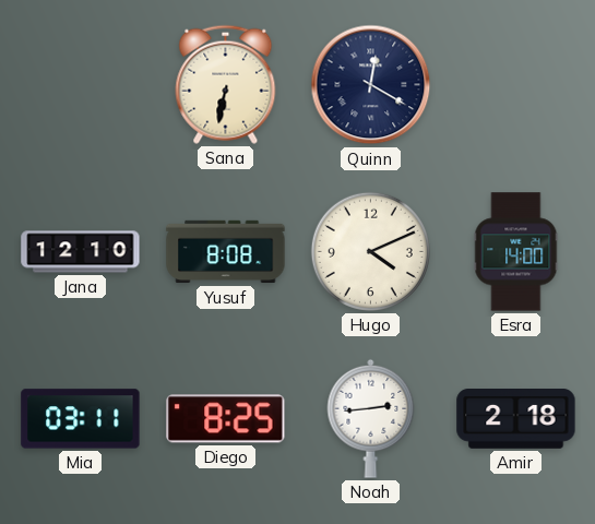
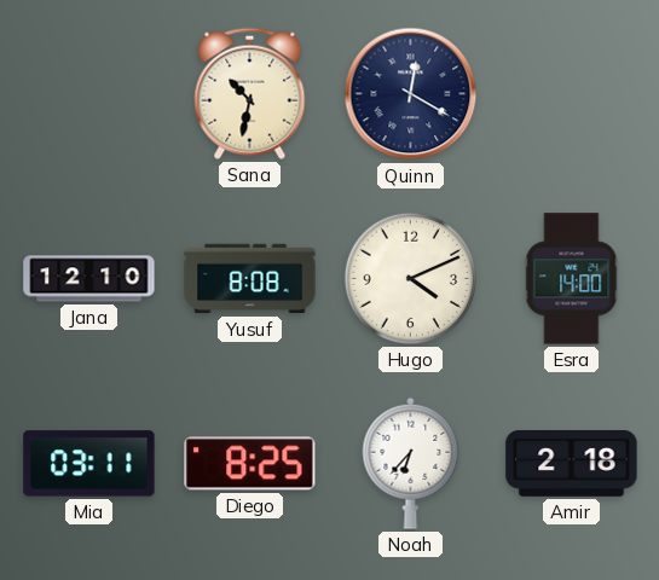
Sana: 6:32 -> 10:32
Noah: 2:44 -> 6:37
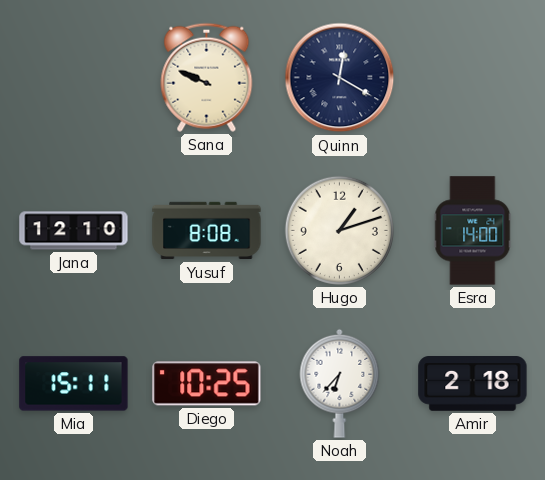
Sana: 10:32 -> 9:49
Hugo: 4:11 -> 1:12
Mia: 03:11 -> 15:11
Diego: 8:25 -> 10:25
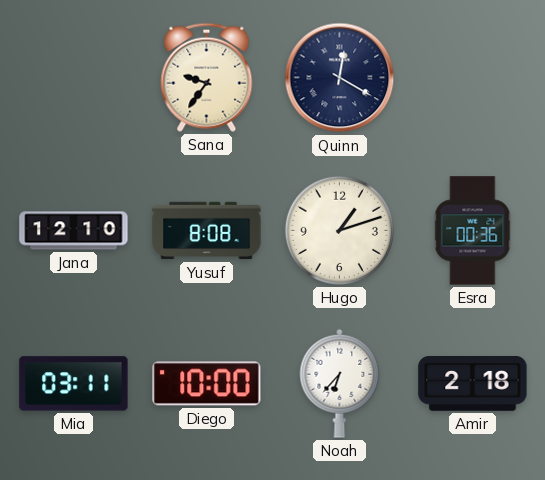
Sana: 9:49 -> 9:36
Esra: 14:00 -> 00:36
Mia: 15:11 -> 03:11
Diego: 10:25 -> 10:00
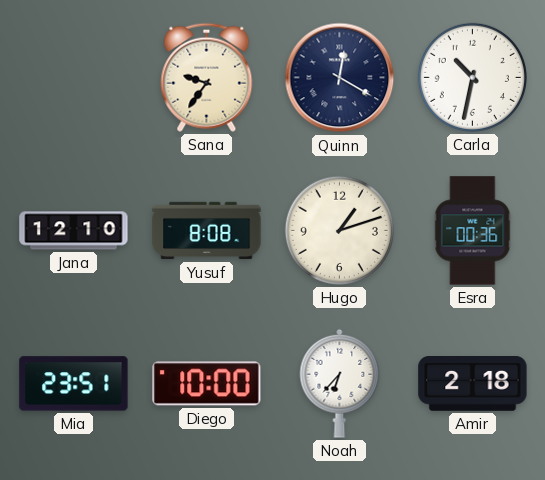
Carla: none -> 10:32
Mia: 03:11 -> 23:51
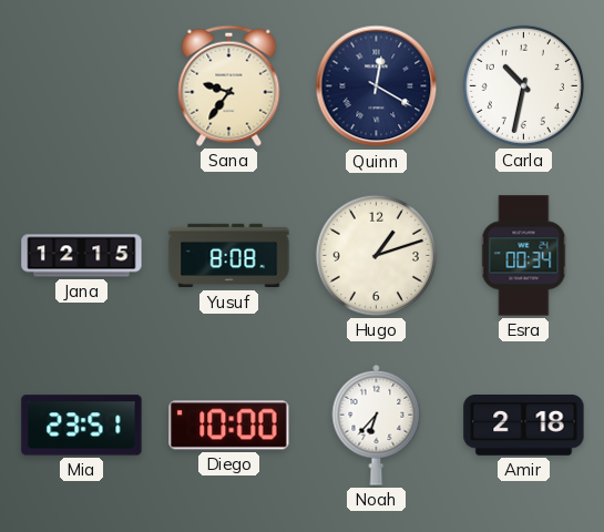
Jana: 12:10 -> 12:15
Esra: 00:36 -> 00:34
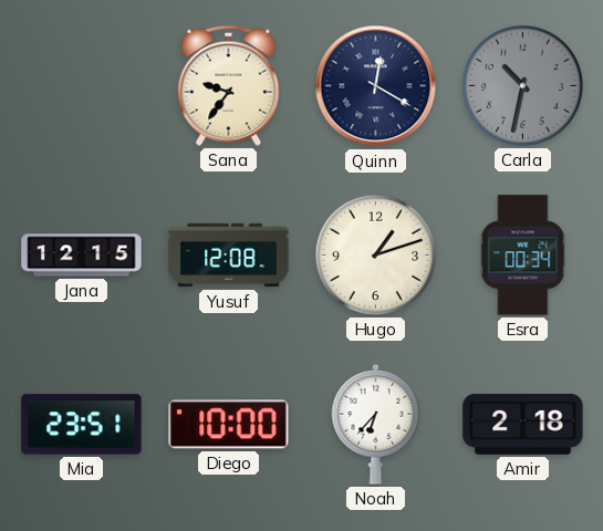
Carla dial: white -> grey
Yusuf: 8:08 -> 12:08
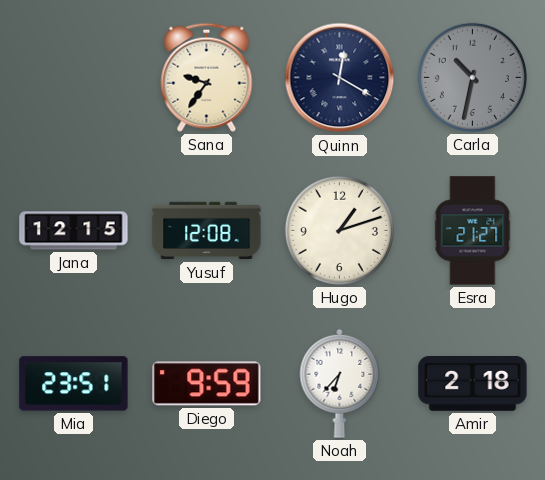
Esra: 00:34 -> 21:27
Diego: 10:00 -> 9:59
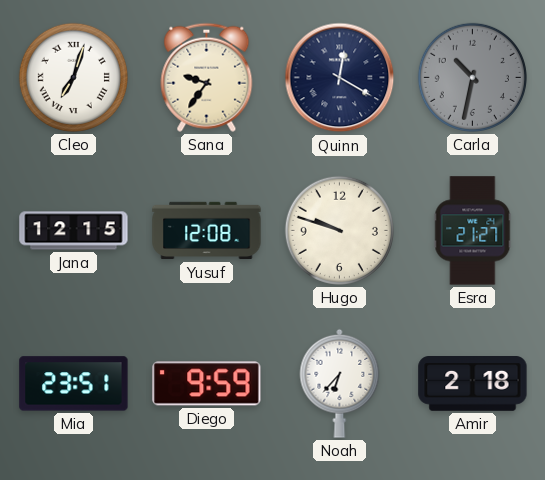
Cleo: none -> 7:03
Hugo: 1:12 -> 9:48
